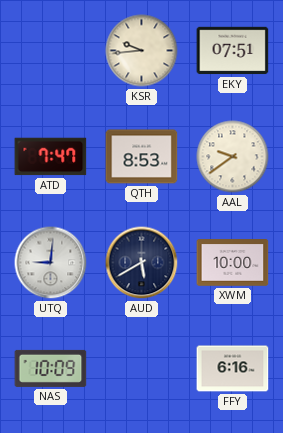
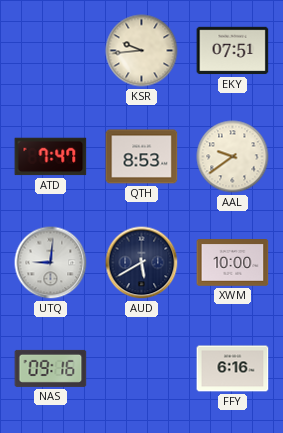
NAS: 10:09 -> 09:16
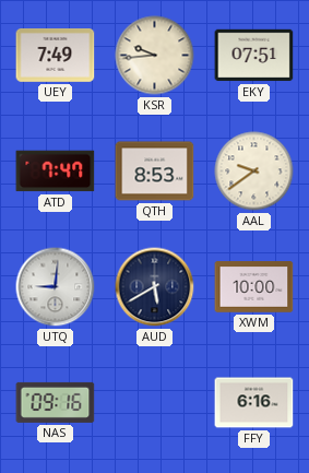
UEY: none -> 7:49
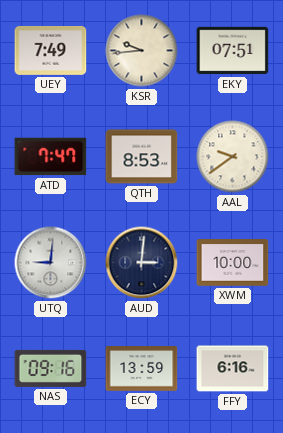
AUD: 5:40 -> 3:01
ECY: none -> 13:59
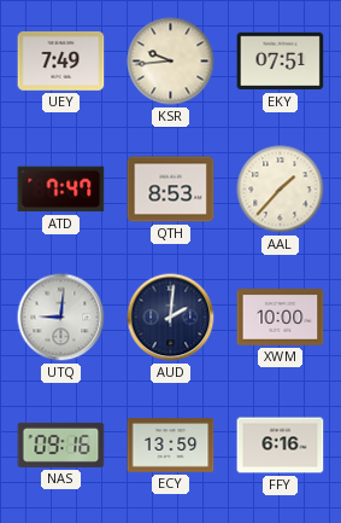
AAL: 9:39 -> 1:37
AUD: 3:01 -> 2:01
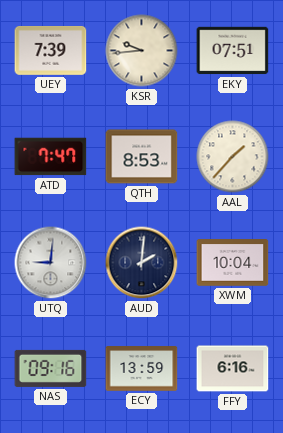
UEY: 7:49 -> 7:39
XWM: 10:00 -> 10:04
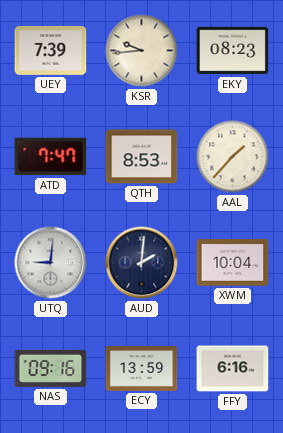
EKY: 07:51 -> 08:23
